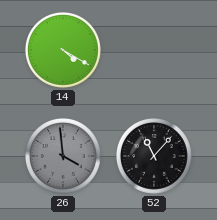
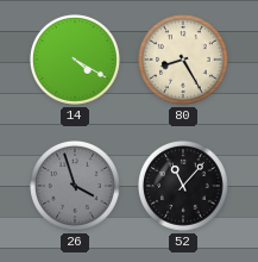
80: none -> 8:25
26: 3:59 -> 3:57
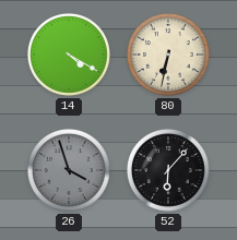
80: 8:25 -> 6:32
52: 11:07 -> 6:07
